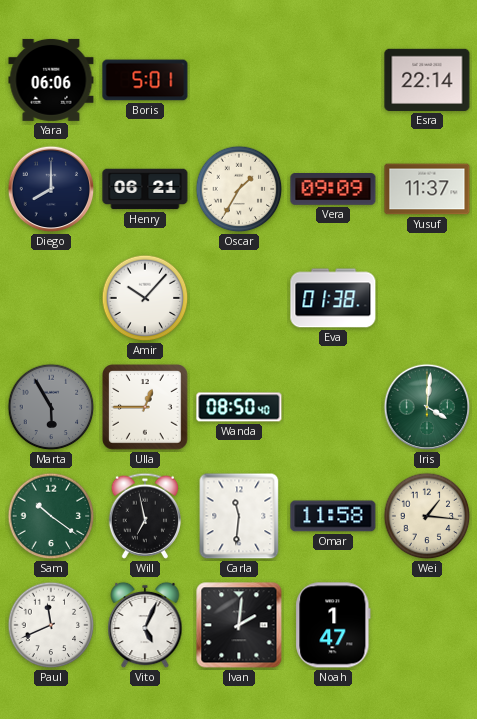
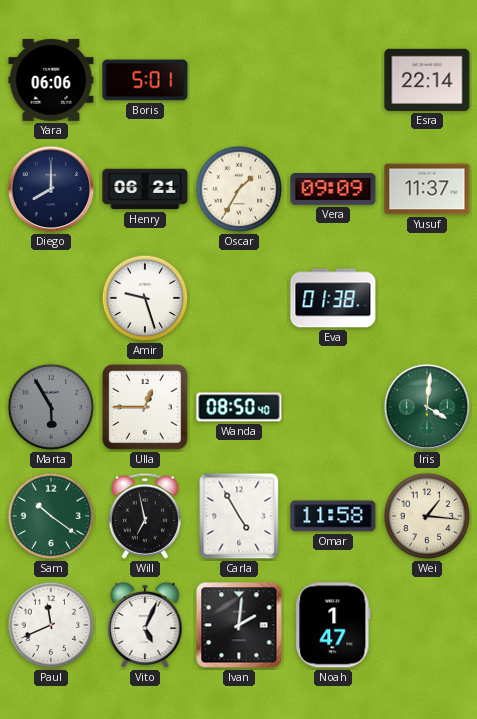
Amir: 10:07 -> 9:27
Carla: 11:31 -> 4:55
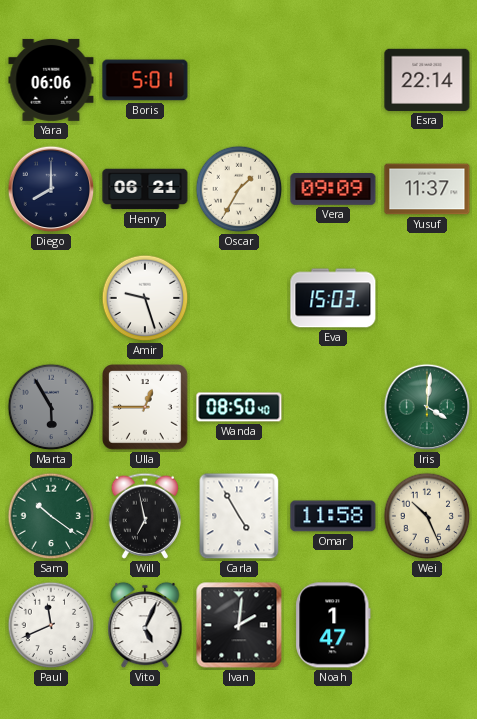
Eva: 01:38 -> 15:03
Wei: 1:16 -> 10:26
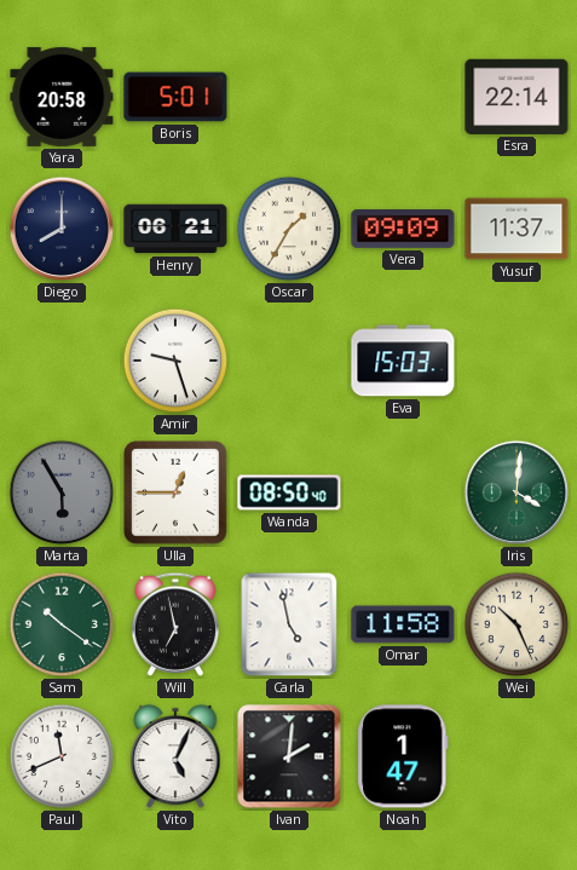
Yara: 06:06 -> 20:58
Carla: 4:55 -> 4:58
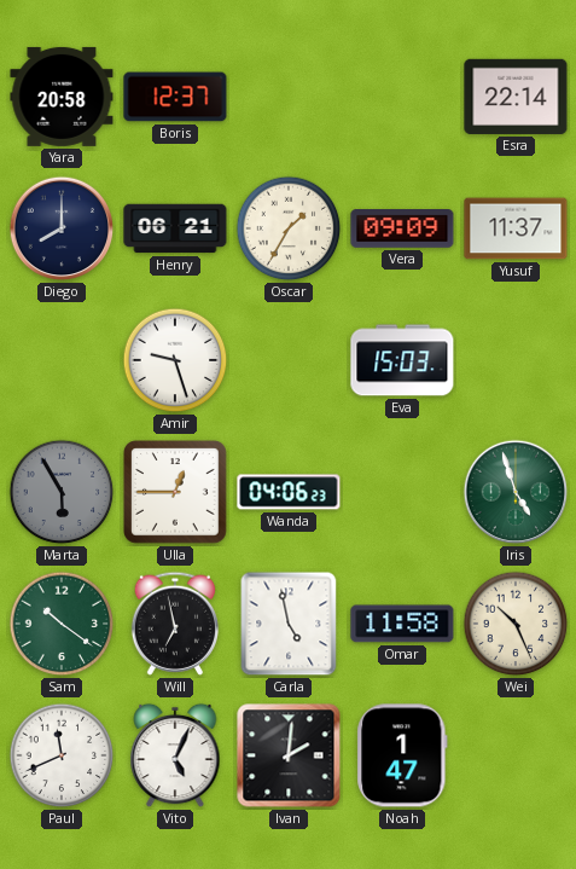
Boris: 5:01 -> 12:37
Wanda: 08:50 -> 04:06
Iris: 4:01 -> 4:57
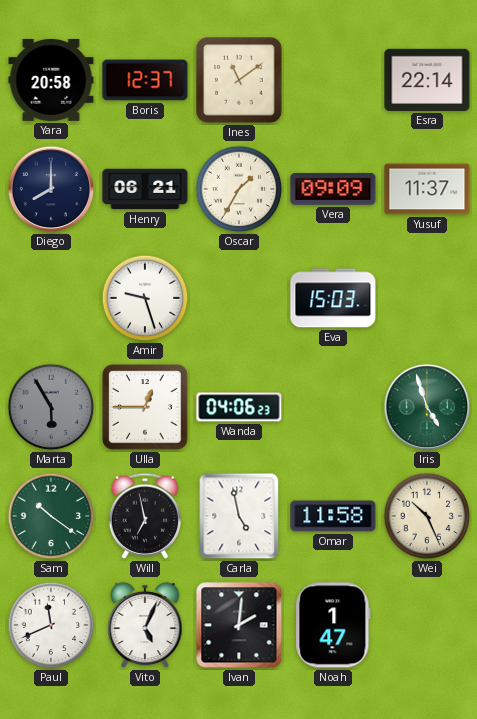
Ines: none -> 11:09
